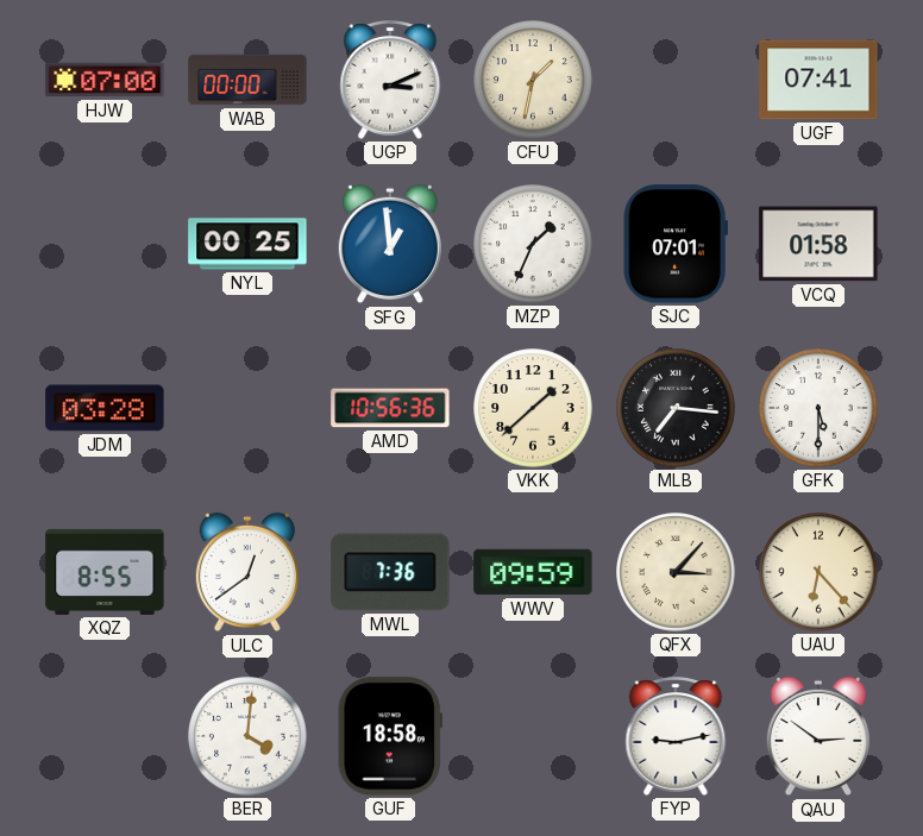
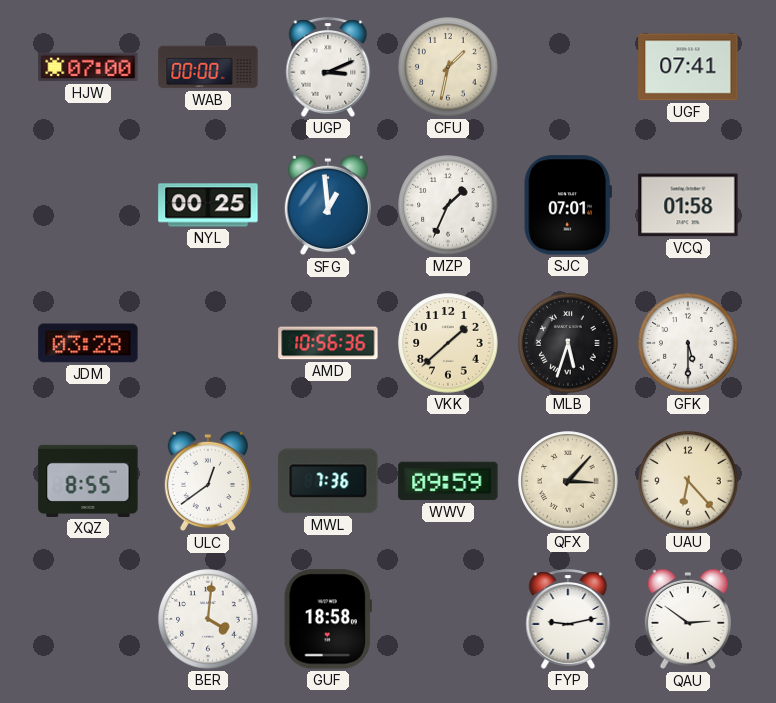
MLB: 7:16 -> 5:33
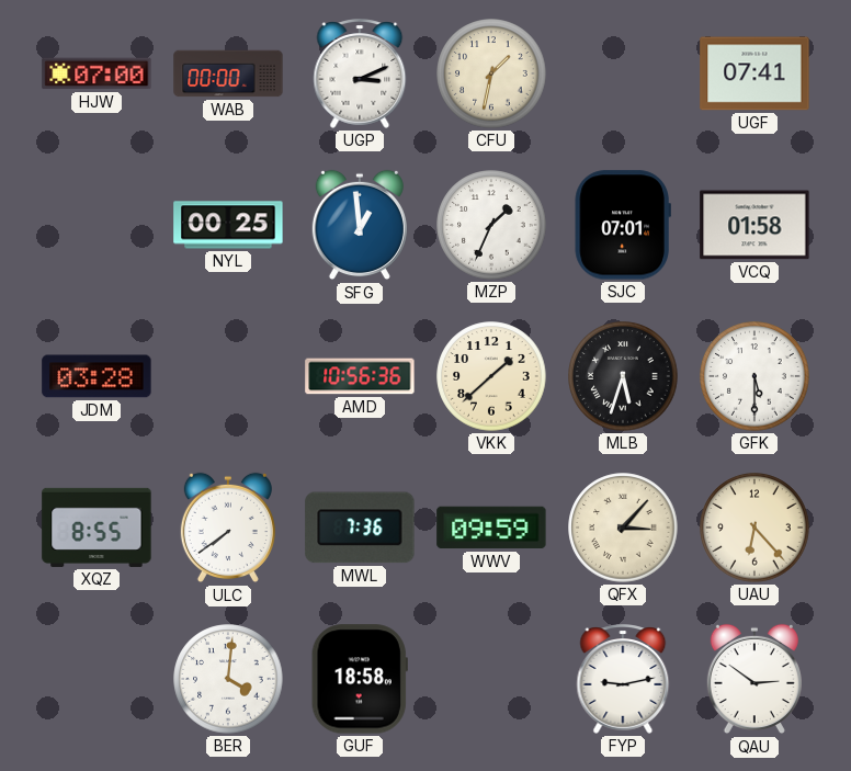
ULC: 12:39 -> 7:39
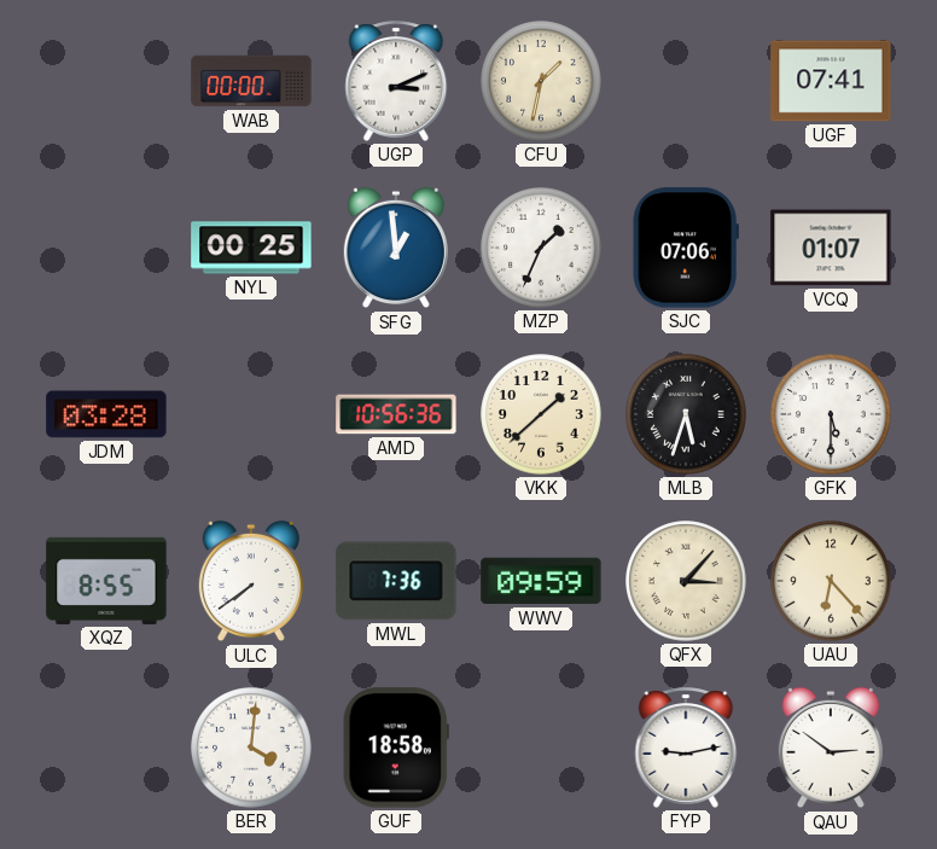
HJW: 07:00 -> none
SJC: 07:01 -> 07:06
VCQ: 01:58 -> 01:07
